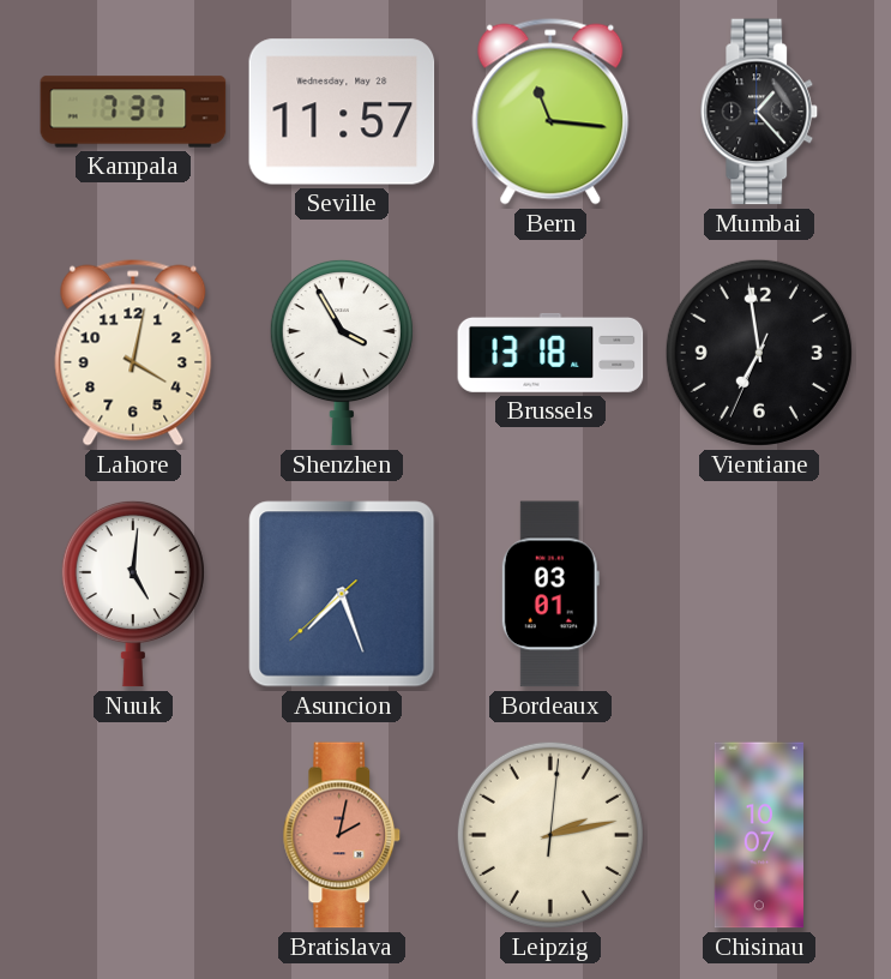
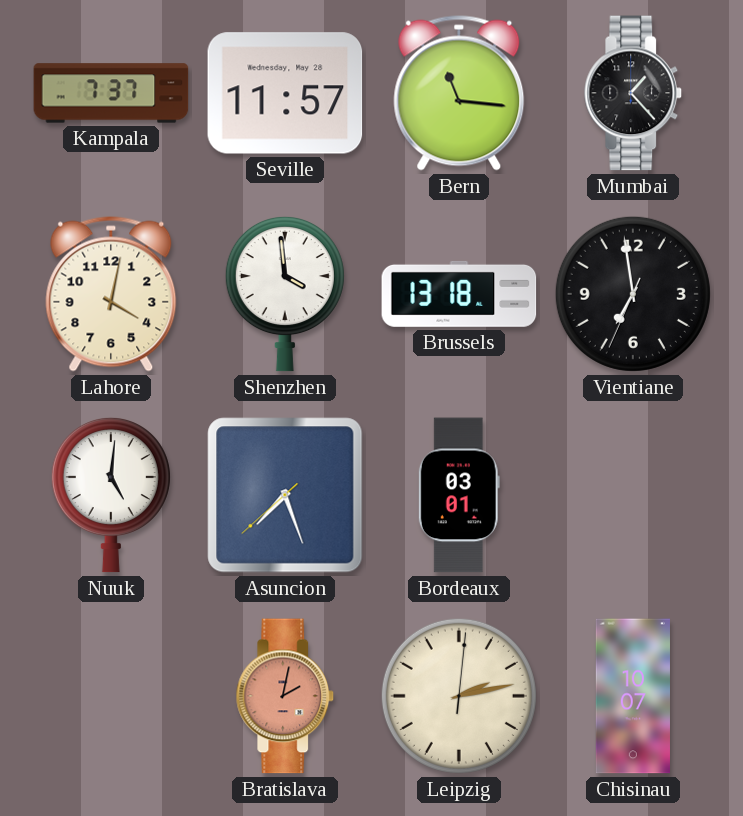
Shenzhen: 3:55 -> 3:59
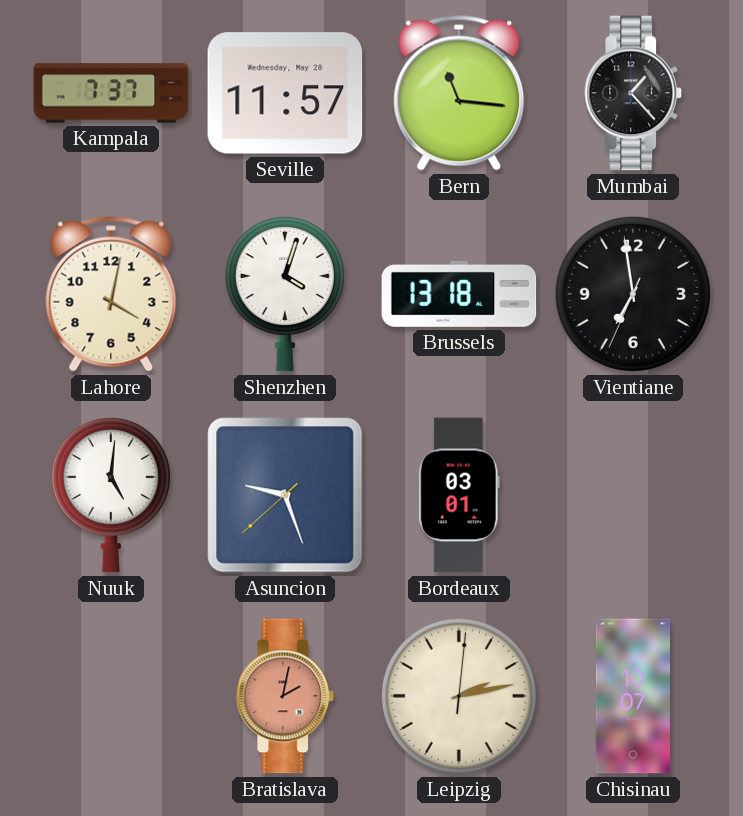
Shenzhen: 3:59 -> 4:03
Asuncion: 7:26 -> 9:26
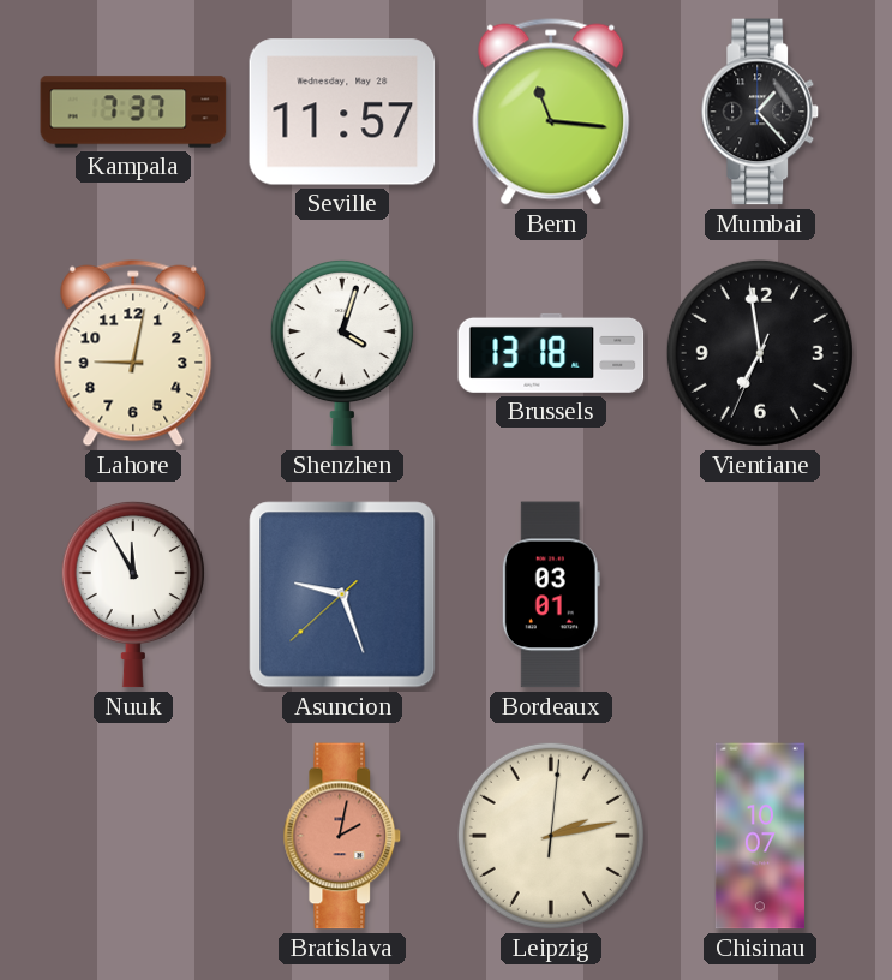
Lahore: 4:02 -> 9:02
Nuuk: 5:01 -> 11:55
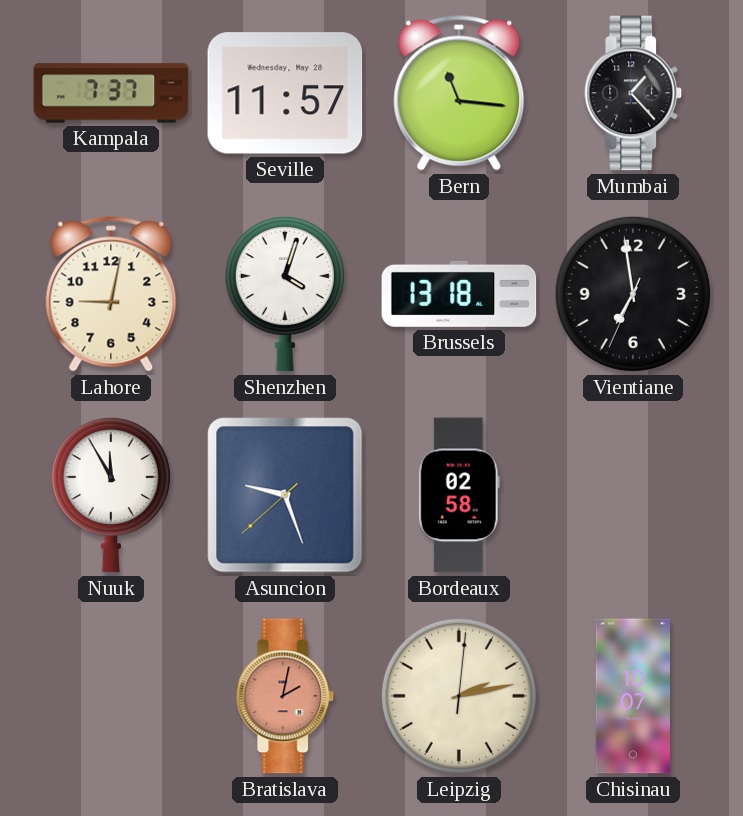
Bordeaux: 03:01 -> 02:58
